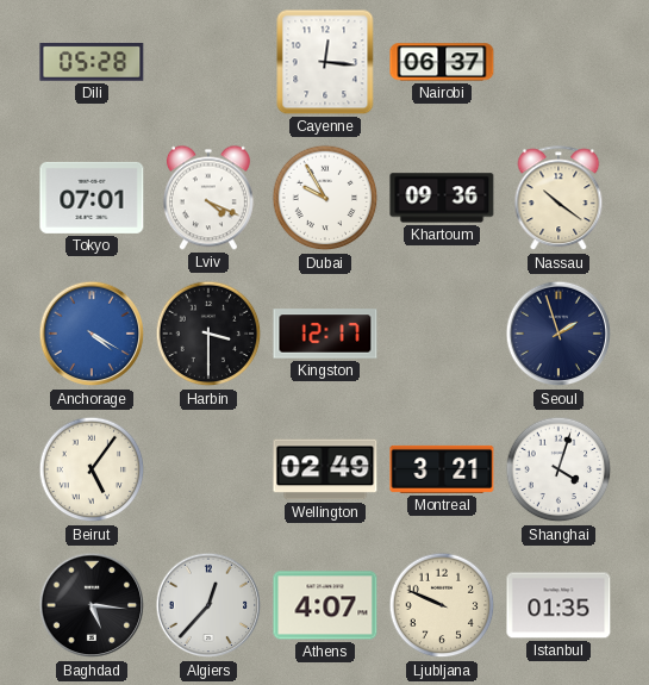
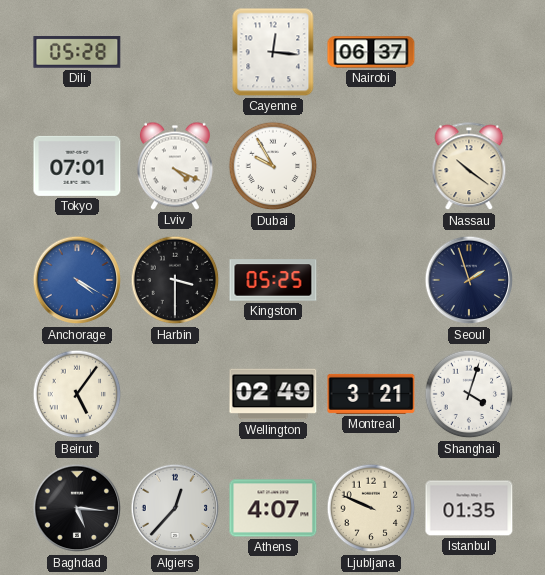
Khartoum: 09:36 -> none
Kingston: 12:17 -> 05:25
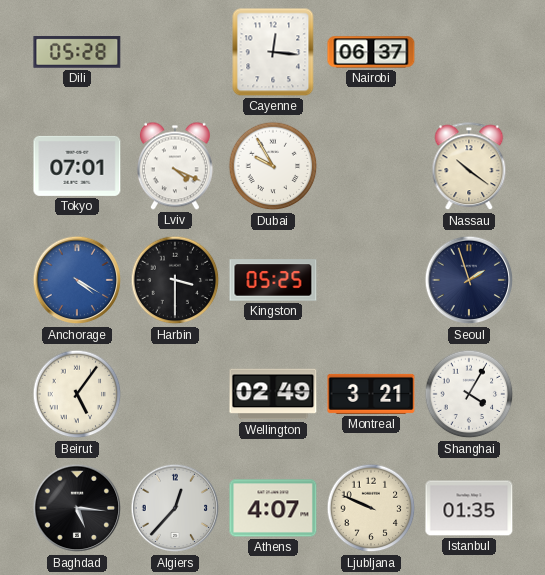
Shanghai: 4:03 -> 4:05
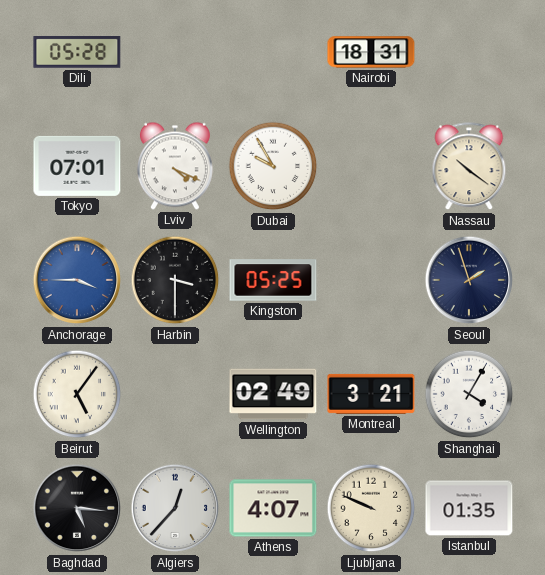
Cayenne: 12:16 -> none
Nairobi: 06:37 -> 18:31
Anchorage: 4:20 -> 3:45
